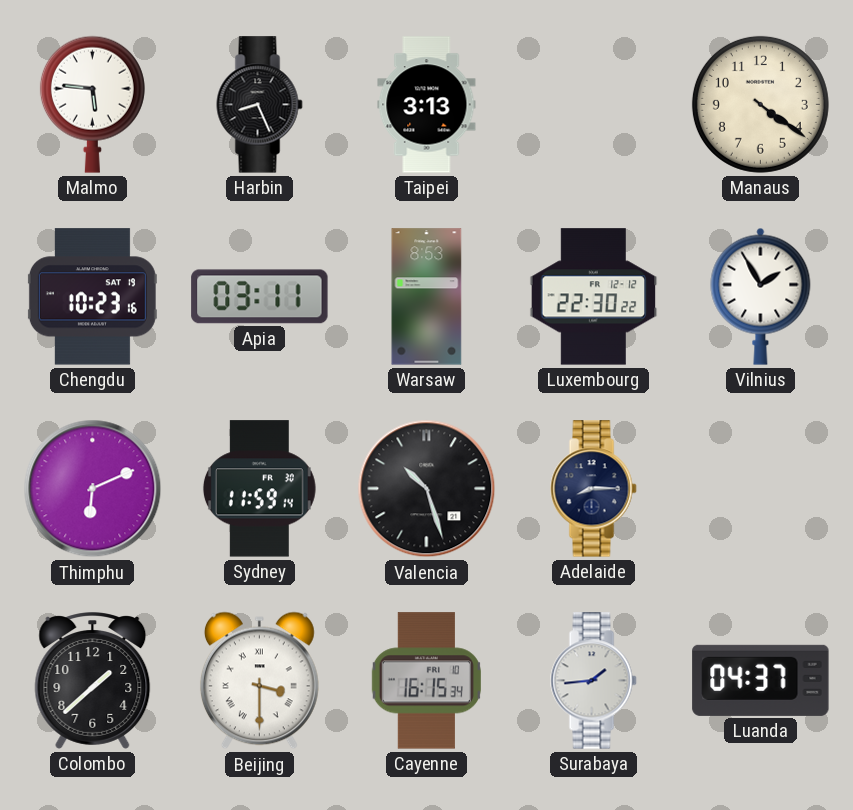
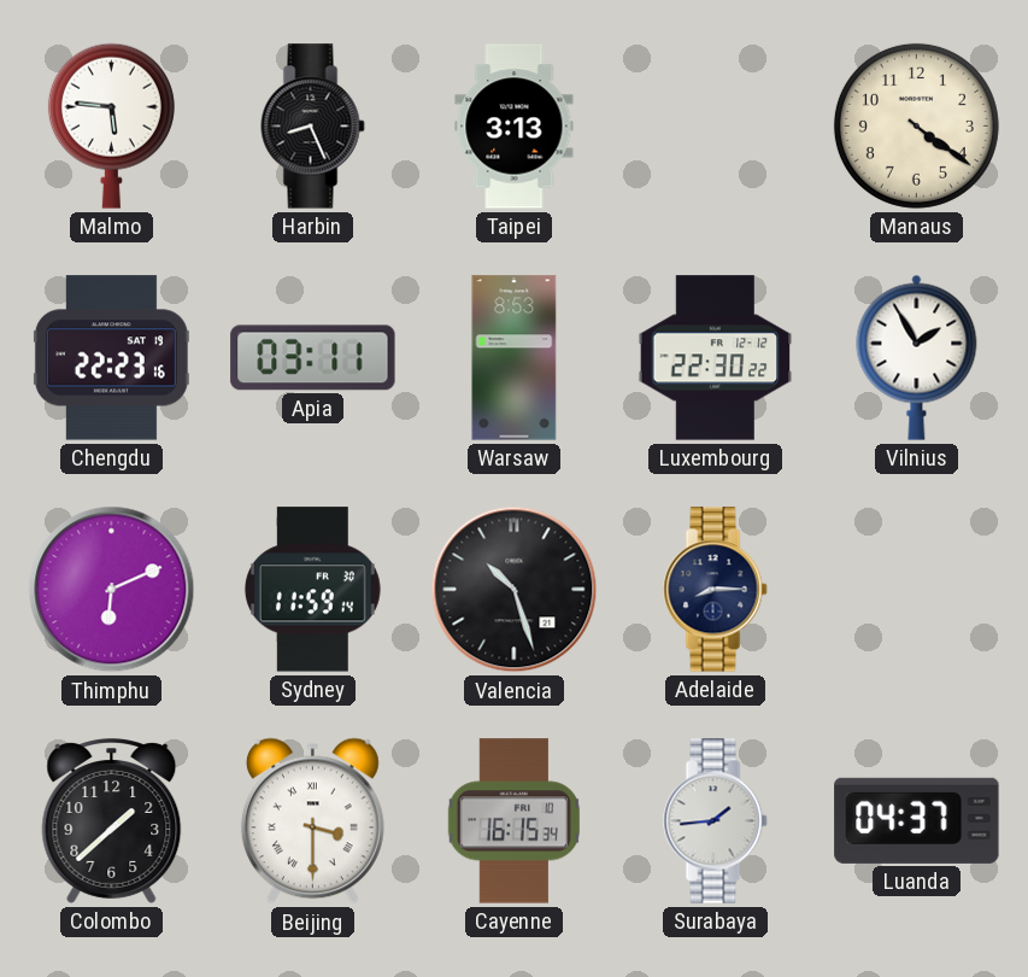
Chengdu: 10:23 -> 22:23
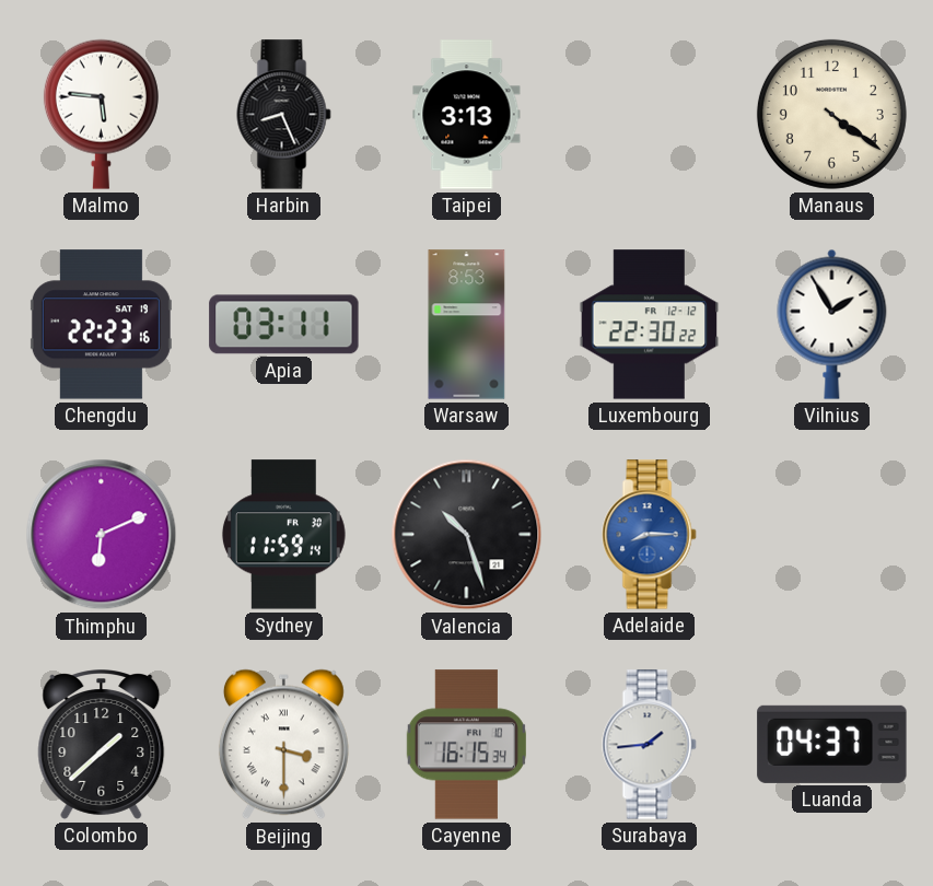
Adelaide dial: navy -> blue
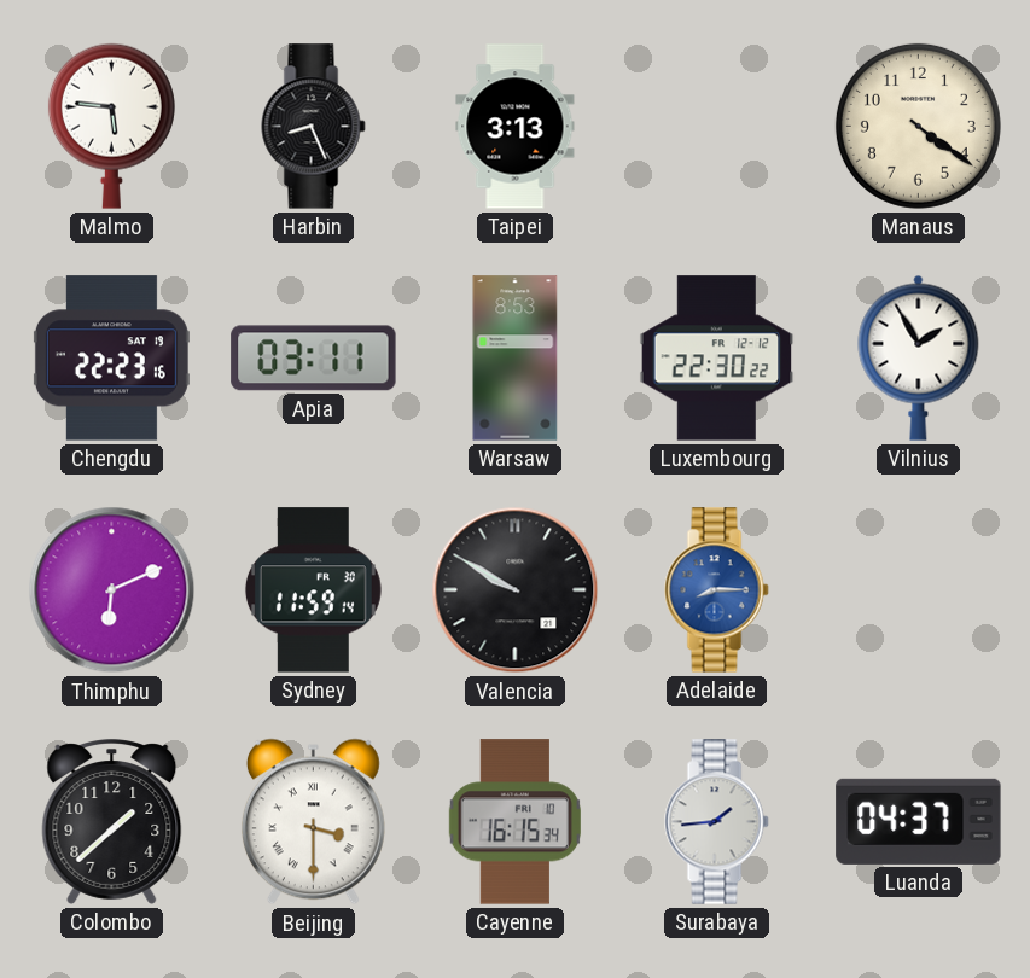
Valencia: 10:27 -> 9:50
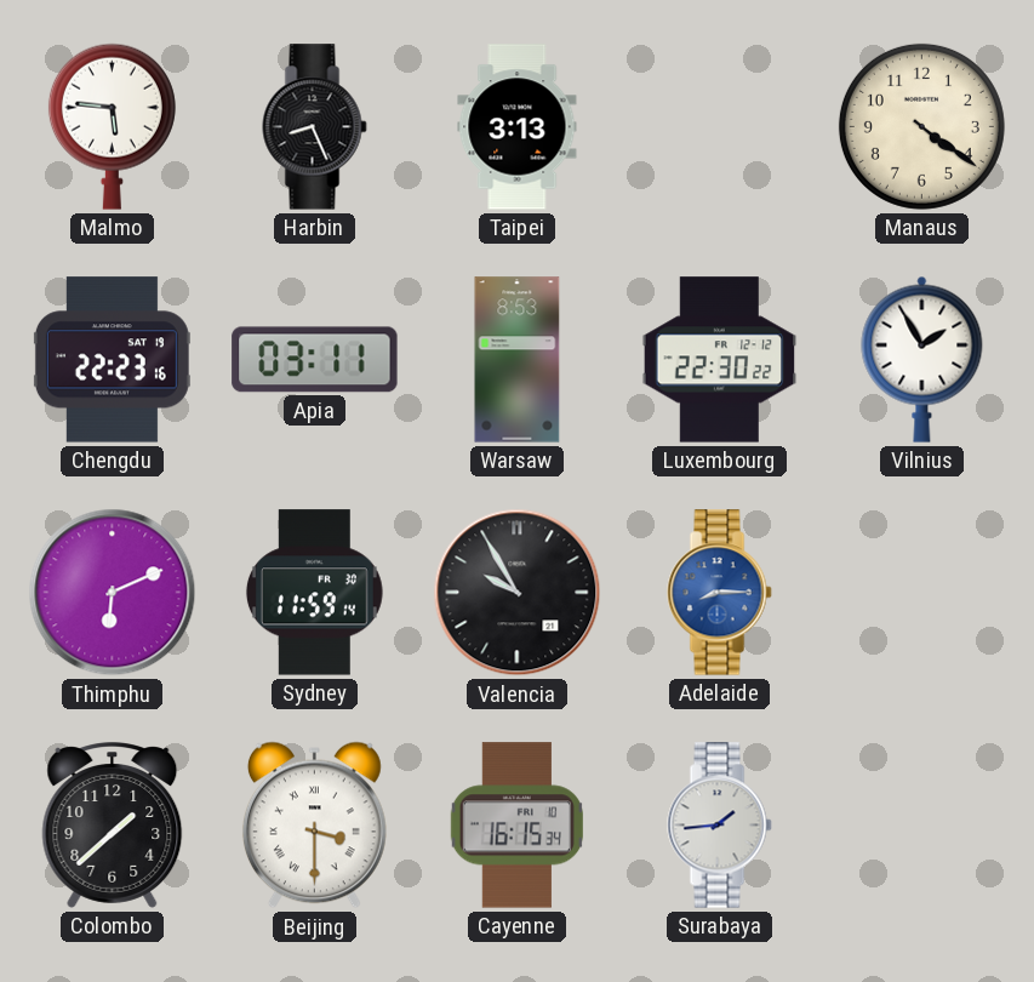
Valencia: 9:50 -> 9:55
Luanda: 04:37 -> none
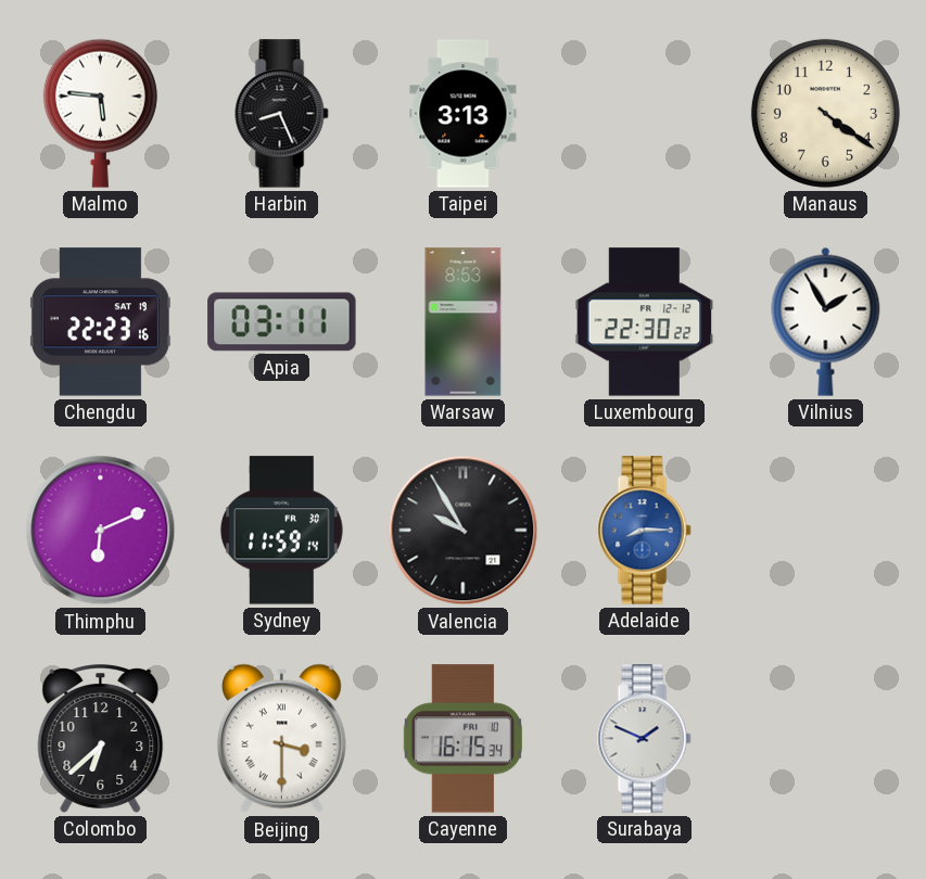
Colombo: 1:38 -> 6:38
Surabaya: 1:44 -> 1:49
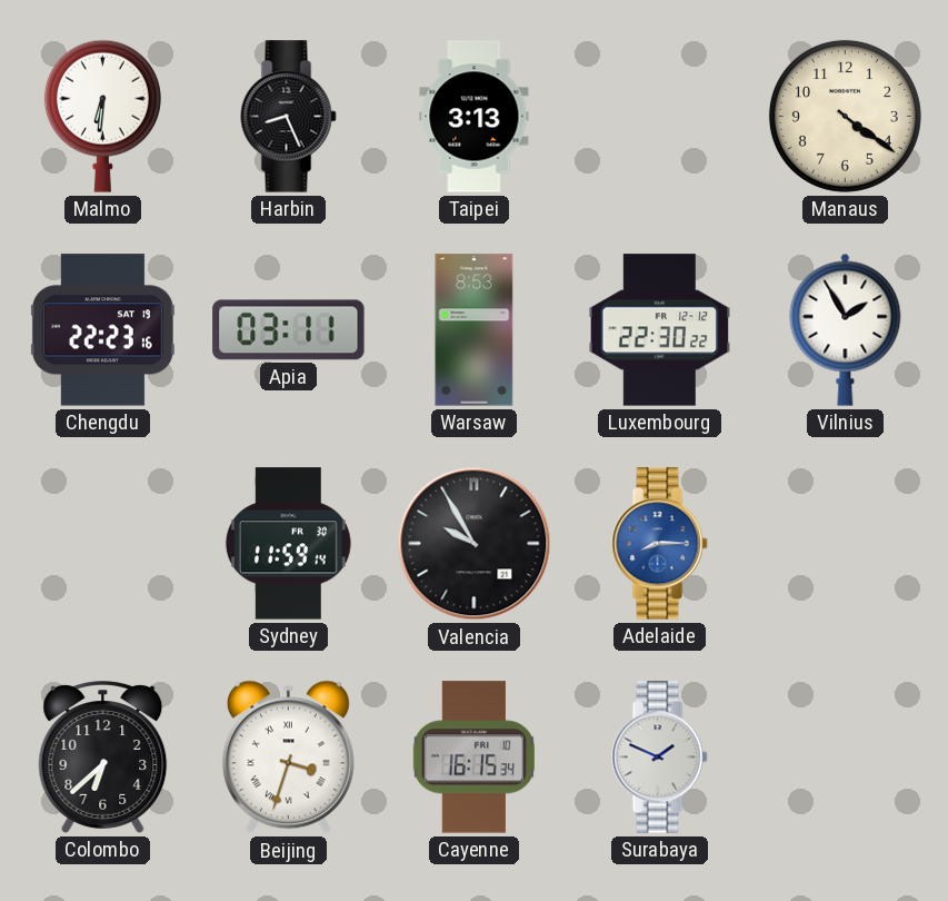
Malmo: 5:46 -> 6:31
Thimphu: 6:11 -> none
Beijing: 3:30 -> 3:33
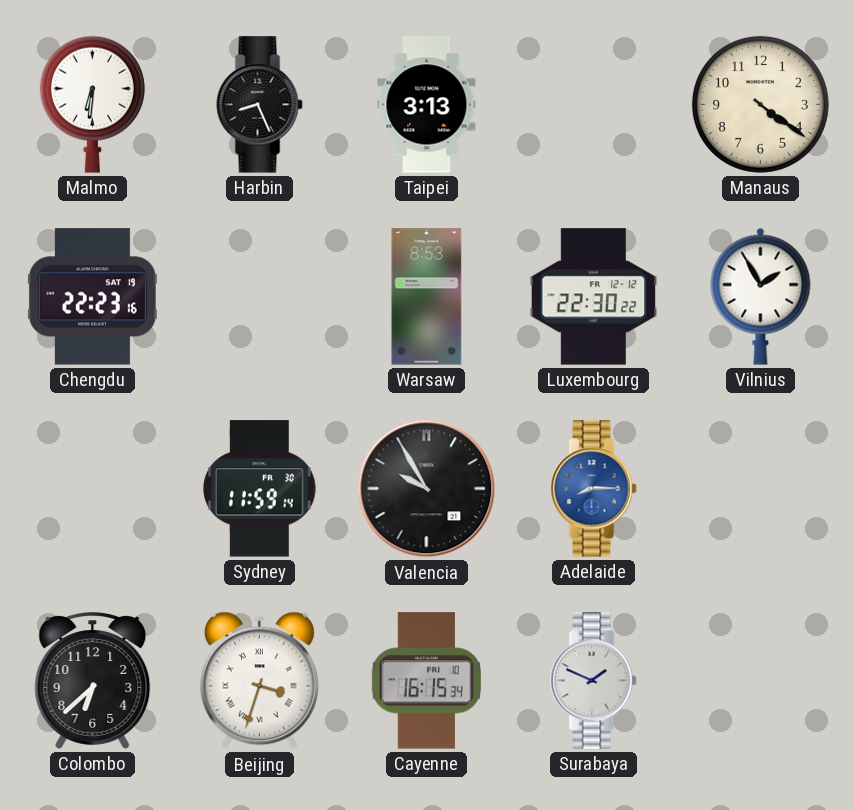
Apia: 03:11 -> none
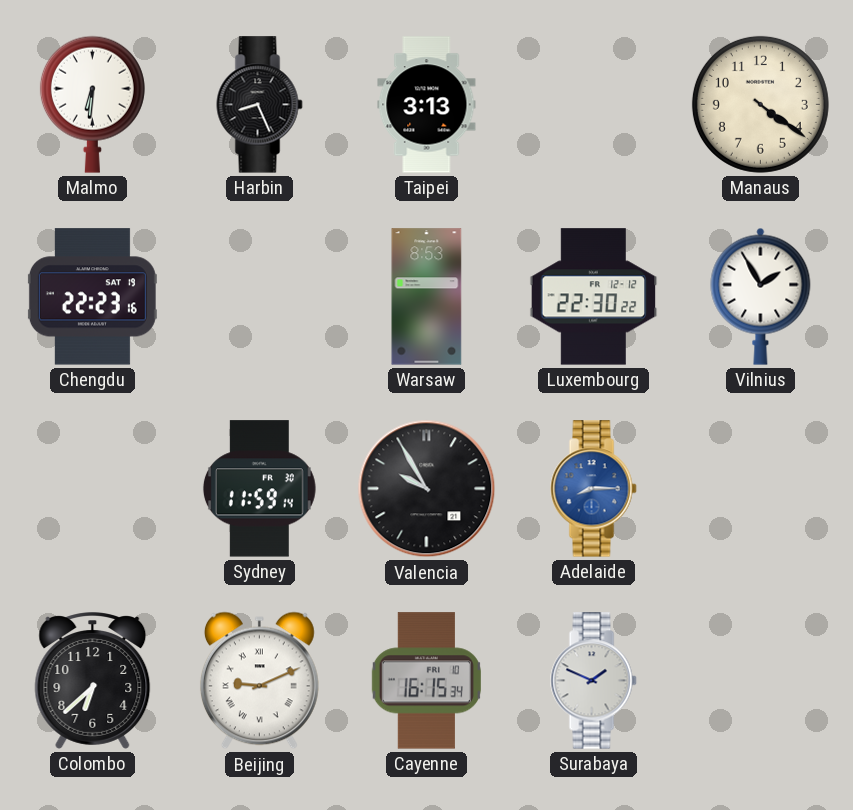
Beijing: 3:33 -> 9:11
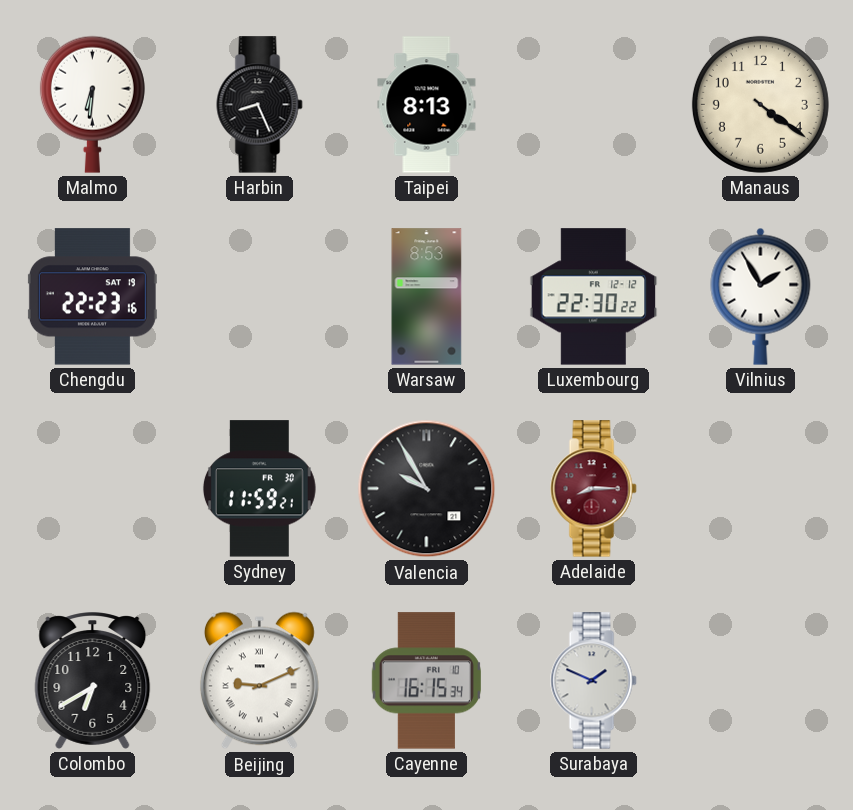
Taipei: 3:13 -> 8:13
Sydney: 11:59:14 -> 11:59:21
Adelaide dial: blue -> burgundy
Colombo: 6:38 -> 6:40
